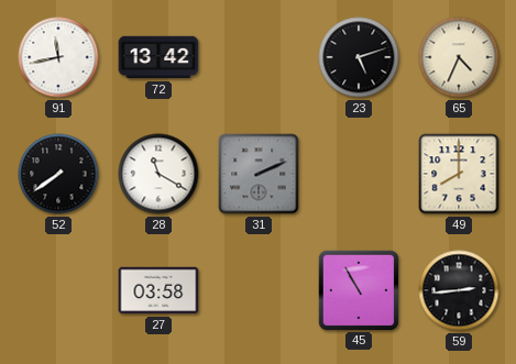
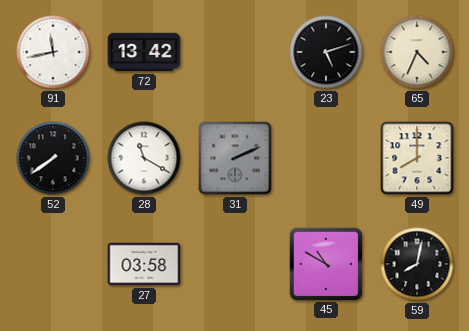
45: 10:55 -> 10:50
59: 2:44 -> 8:02
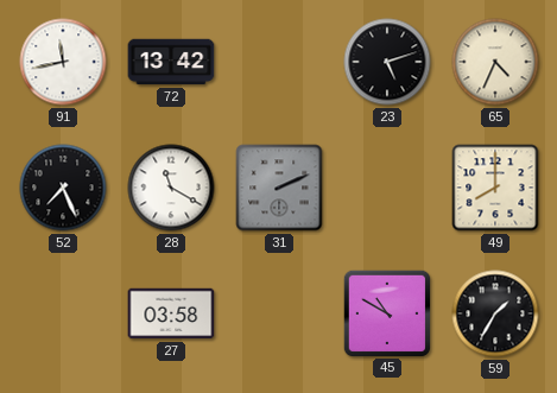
52: 7:39 -> 7:26
59: 8:02 -> 1:35
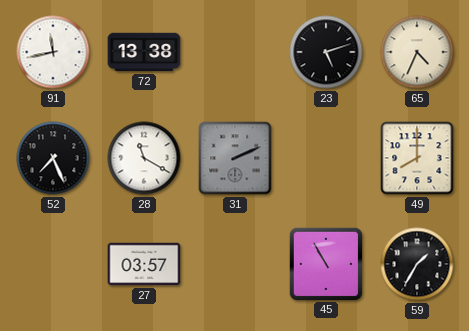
72: 13:42 -> 13:38
27: 03:58 -> 03:57
45: 10:50 -> 10:55
